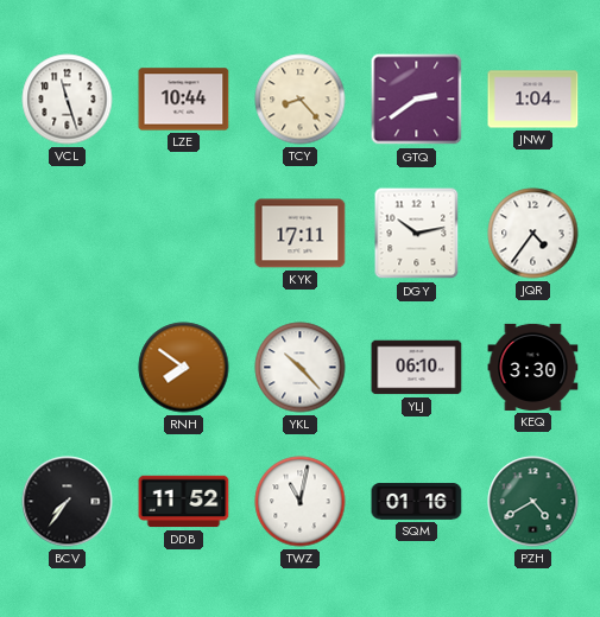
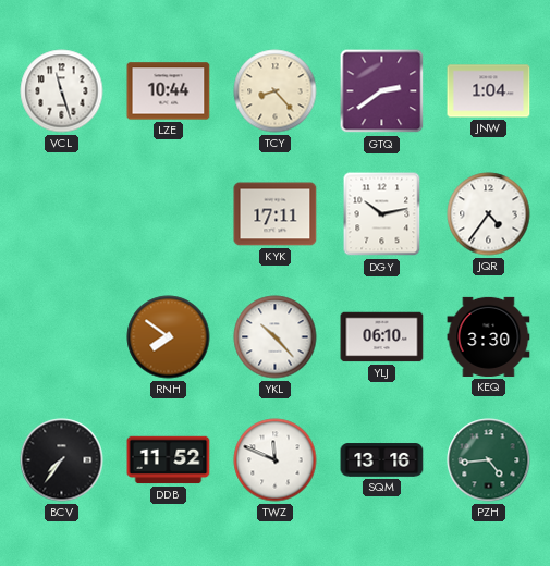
TWZ: 11:02 -> 11:49
SQM: 01:16 -> 13:16
PZH: 4:40 -> 4:44
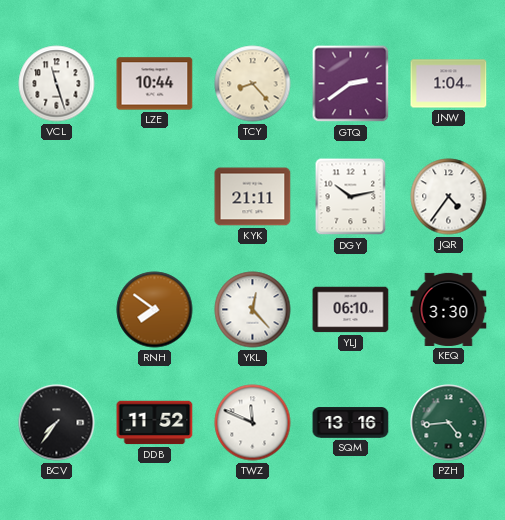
KYK: 17:11 -> 21:11
YKL: 10:23 -> 12:23
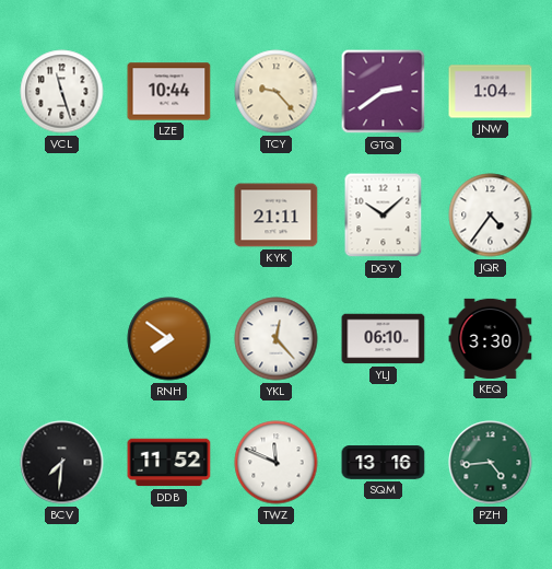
TCY: 8:23 -> 9:23
DGY: 10:13 -> 10:08
BCV: 7:36 -> 7:31
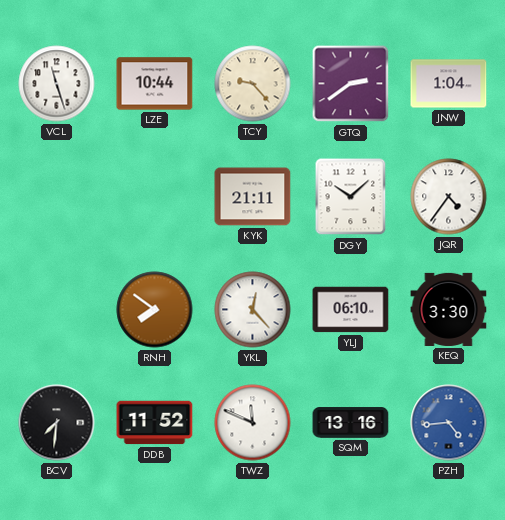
PZH dial: green -> blue
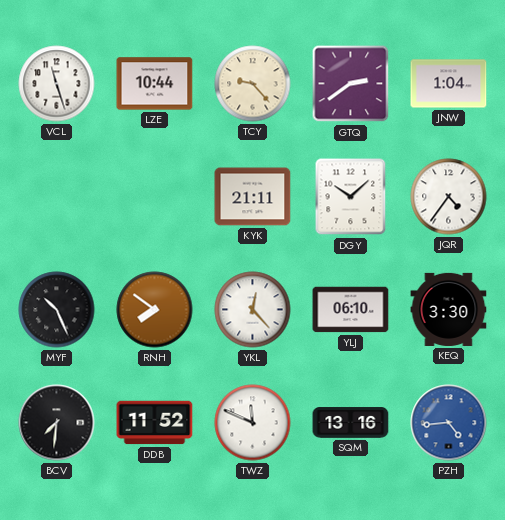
MYF: none -> 10:26
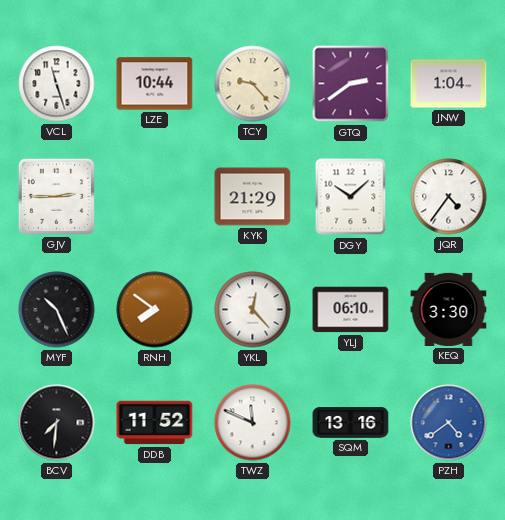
GJV: none -> 2:45
KYK: 21:11 -> 21:29
PZH: 4:44 -> 4:39
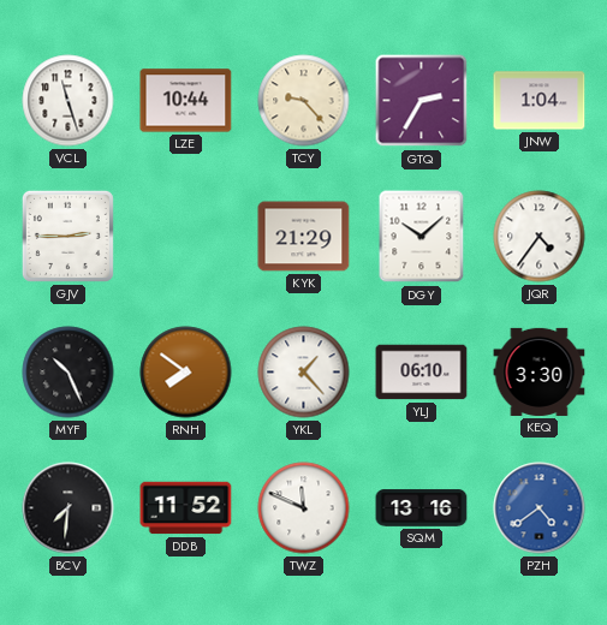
GTQ: 2:39 -> 2:35
YKL: 12:23 -> 1:23
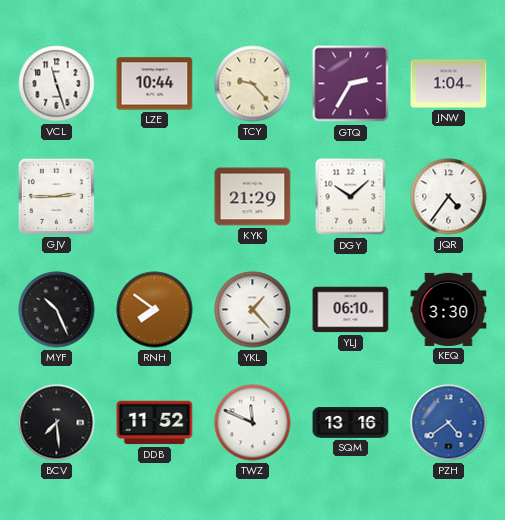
BCV: 7:31 -> 7:29
